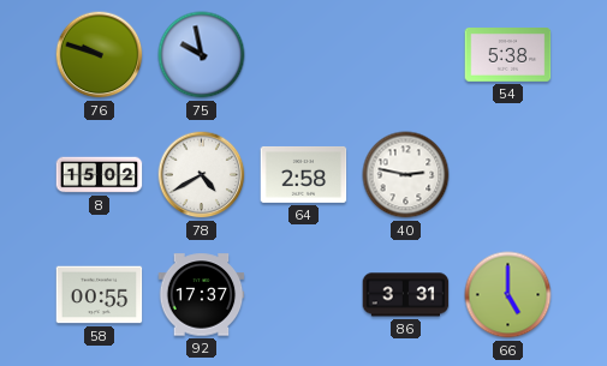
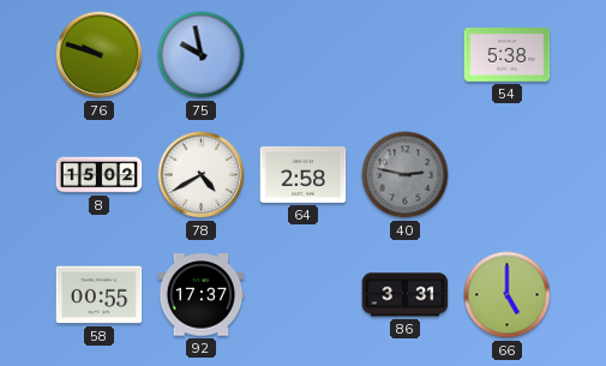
40 dial: white -> grey
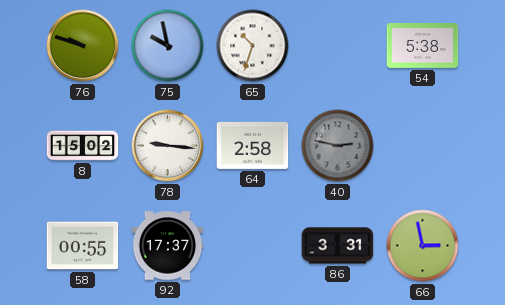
65: none -> 10:33
78: 4:40 -> 9:16
66: 5:00 -> 2:58
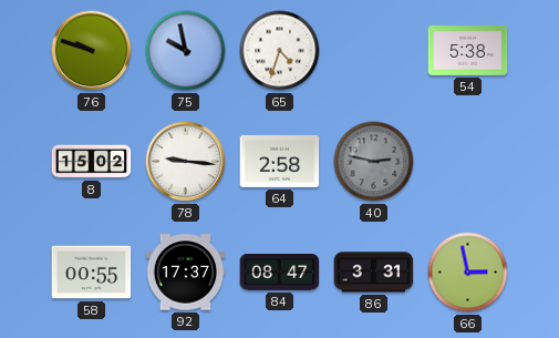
65: 10:33 -> 4:33
84: none -> 08:47
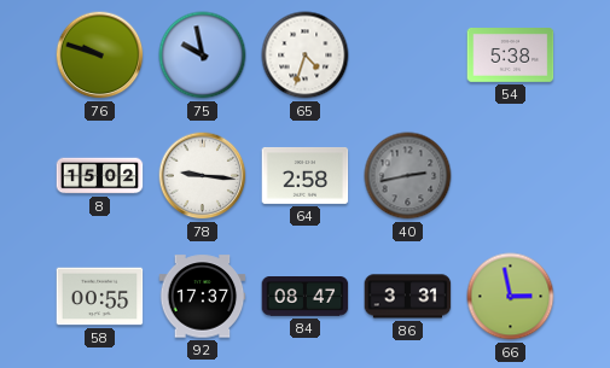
40: 2:47 -> 2:43
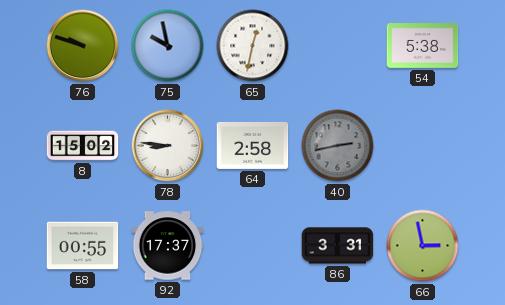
65: 4:33 -> 12:32
78: 9:16 -> 8:46
84: 08:47 -> none
